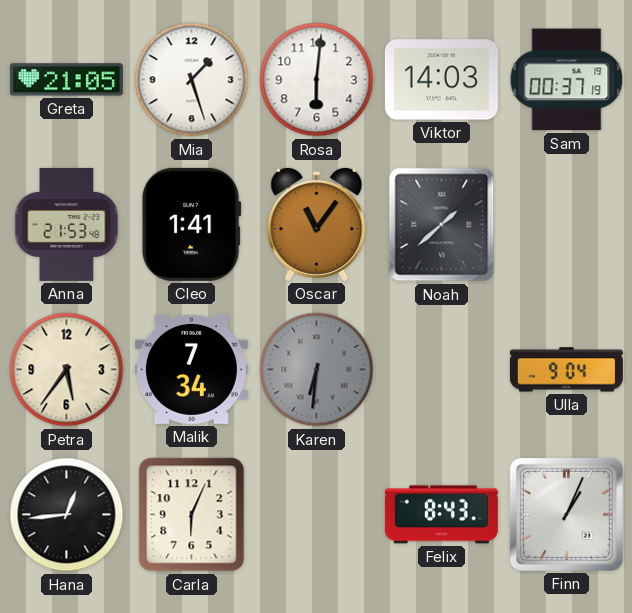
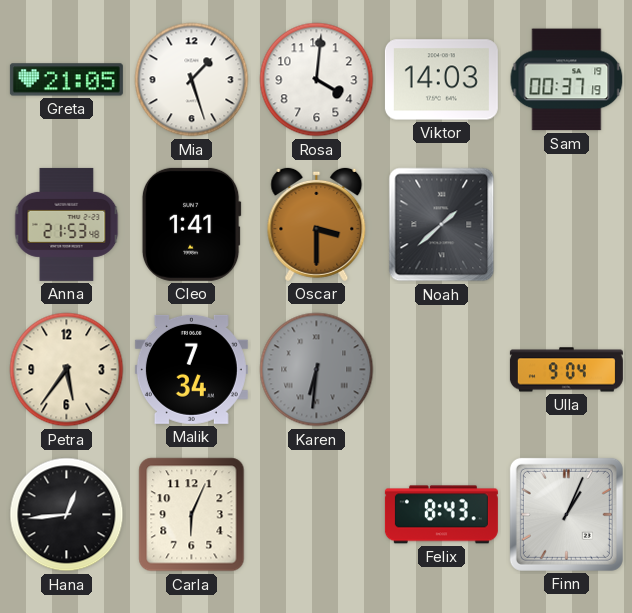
Rosa: 6:01 -> 4:01
Oscar: 11:06 -> 3:30
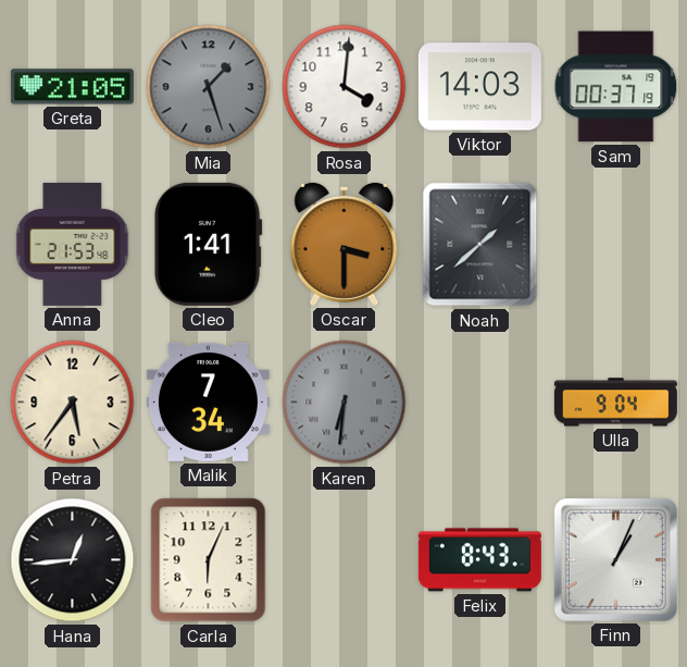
Mia dial: white -> grey
